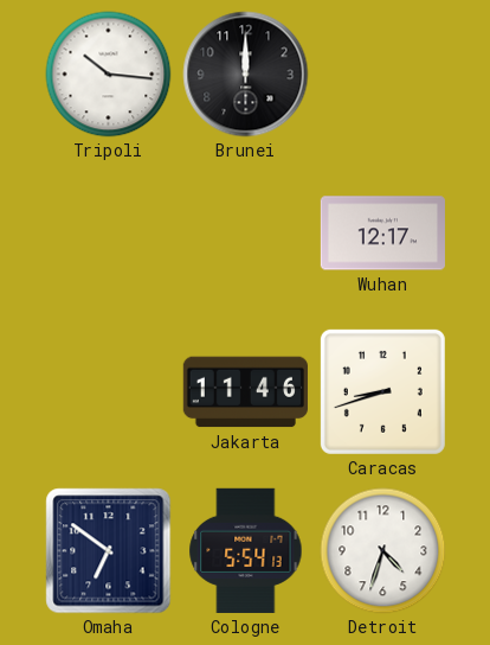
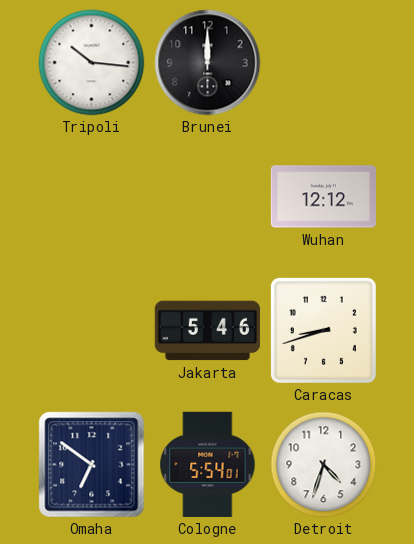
Wuhan: 12:17 -> 12:12
Jakarta: 11:46 -> 5:46
Cologne: 5:54:13 -> 5:54:01
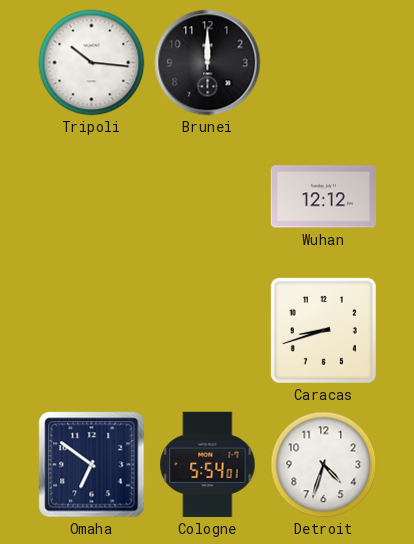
Jakarta: 5:46 -> none
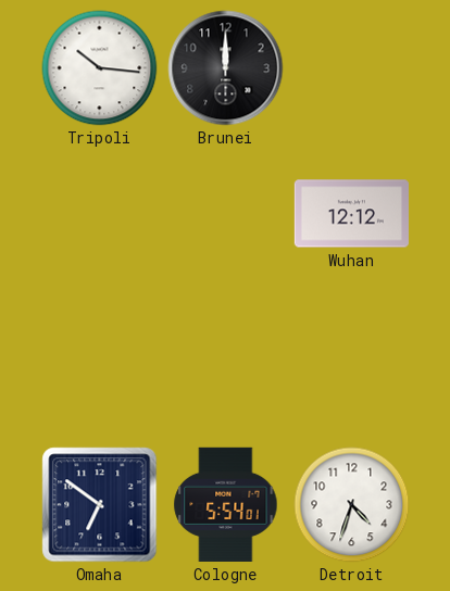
Caracas: 8:42 -> none
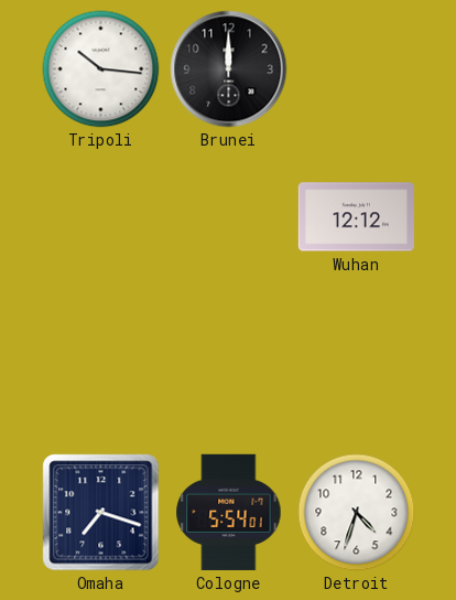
Omaha: 6:51 -> 7:18
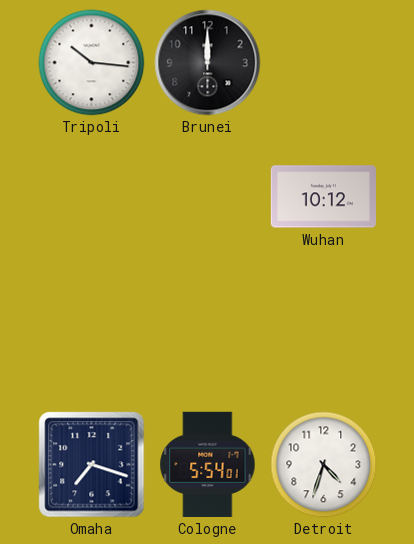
Wuhan: 12:12 -> 10:12
